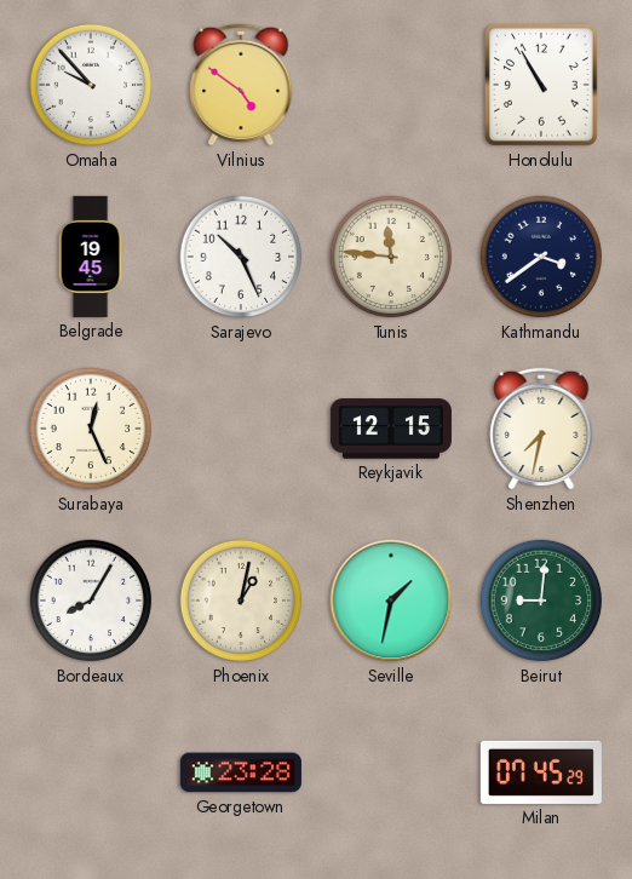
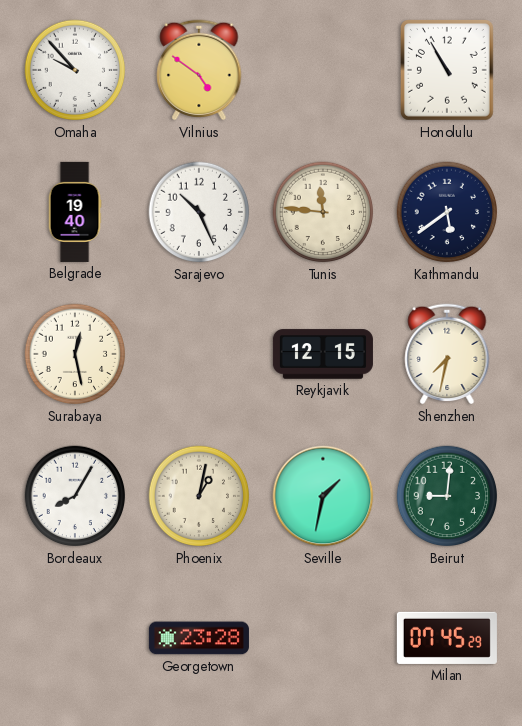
Belgrade: 19:45 -> 19:40
Kathmandu: 3:39 -> 5:39
Surabaya: 12:26 -> 12:28
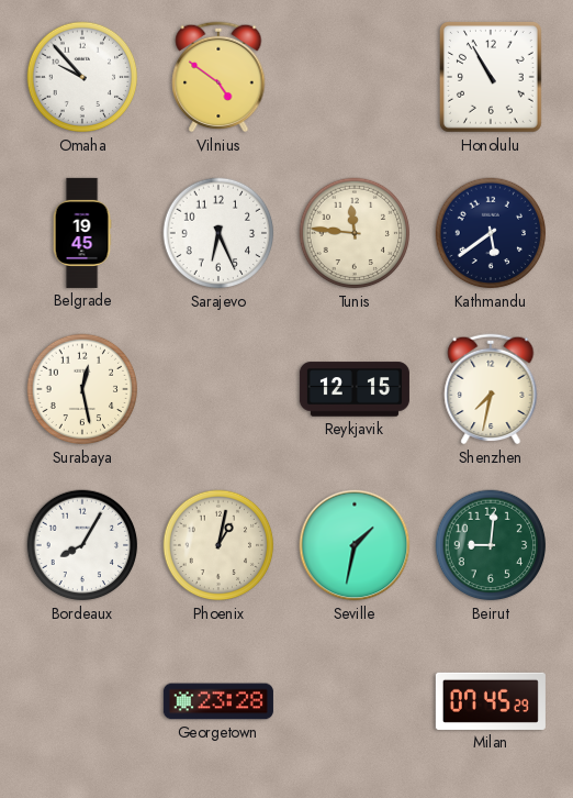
Belgrade: 19:40 -> 19:45
Sarajevo: 10:26 -> 6:26
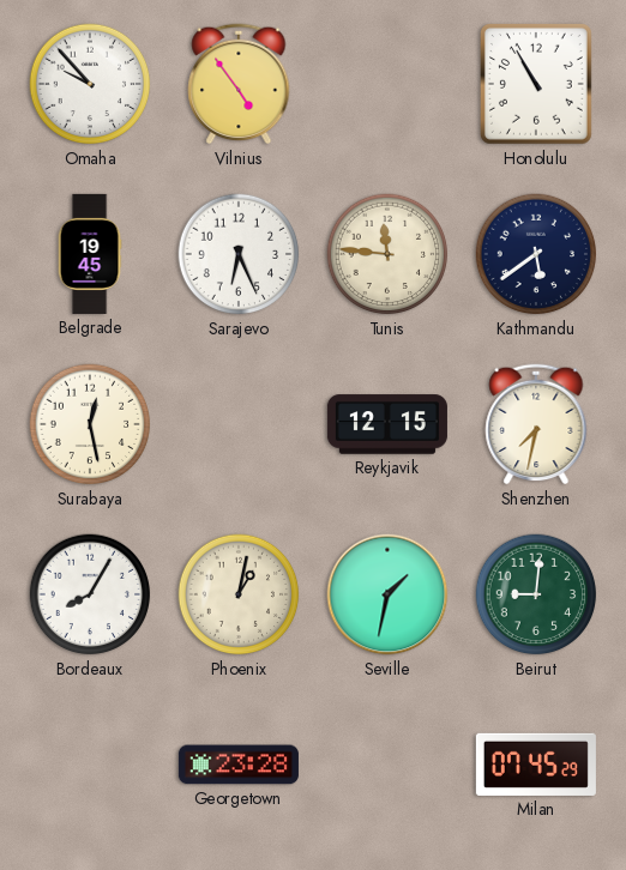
Vilnius: 4:51 -> 4:54
